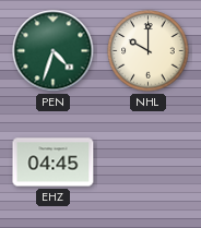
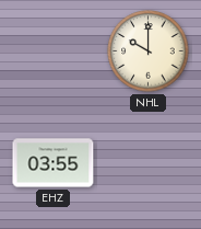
PEN: 4:33 -> none
EHZ: 04:45 -> 03:55
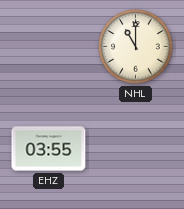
NHL: 10:00 -> 11:00
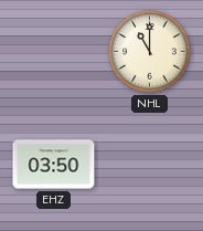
EHZ: 03:55 -> 03:50
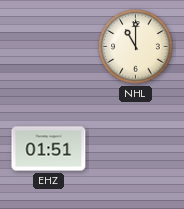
EHZ: 03:50 -> 01:51
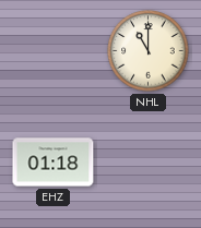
EHZ: 01:51 -> 01:18
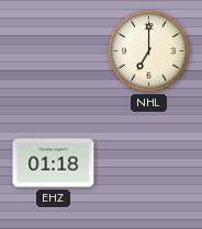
NHL: 11:00 -> 7:00
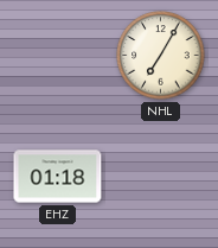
NHL: 7:00 -> 7:05
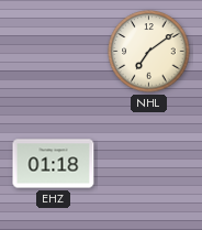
NHL: 7:05 -> 7:09
